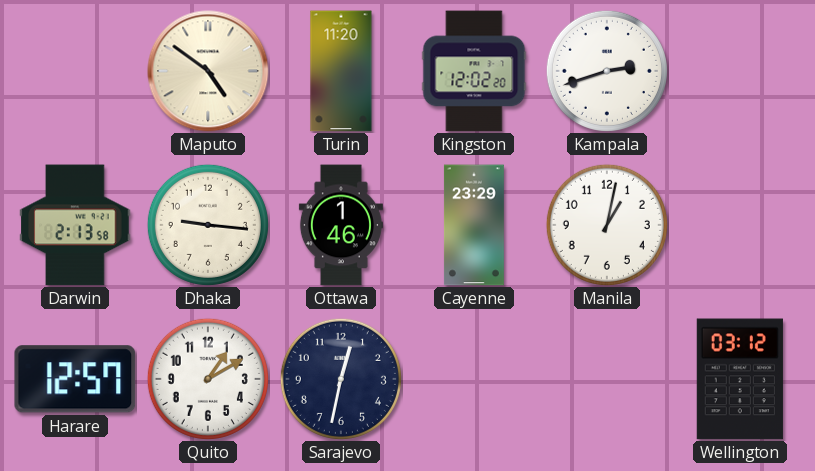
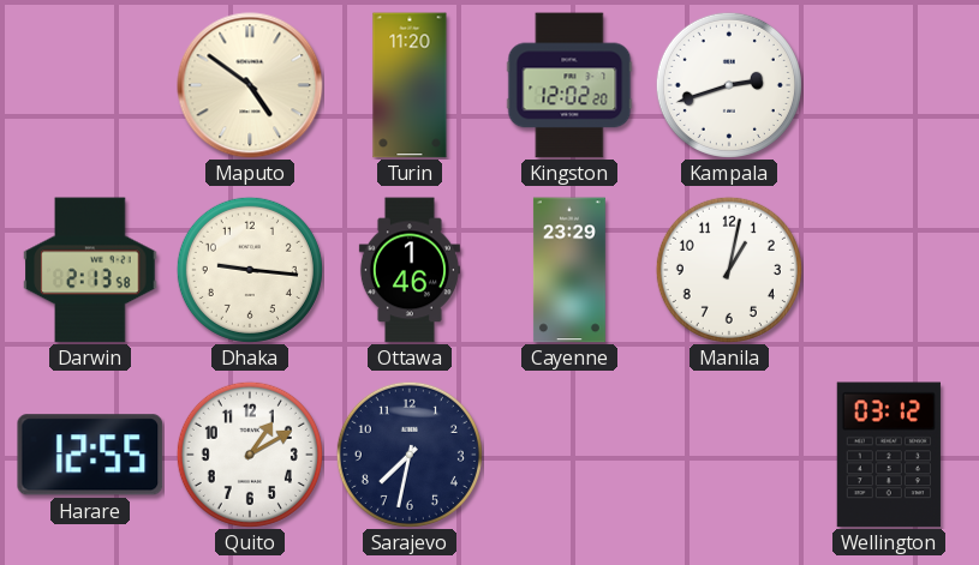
Harare: 12:57 -> 12:55
Sarajevo: 12:32 -> 7:32
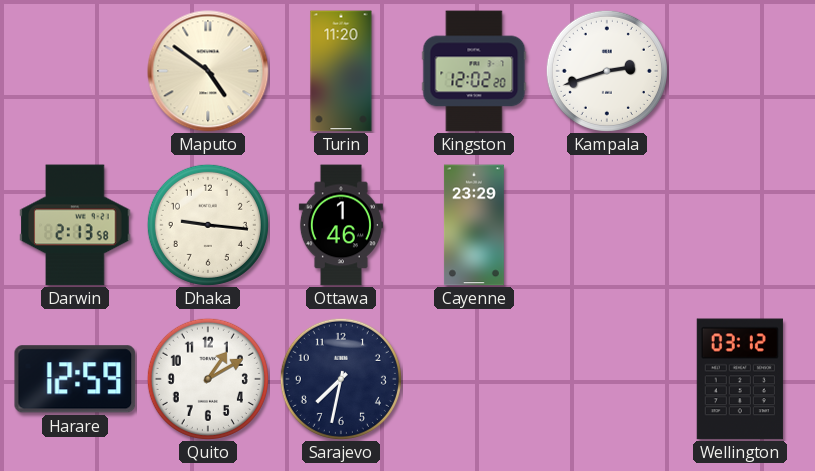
Manila: 1:02 -> none
Harare: 12:55 -> 12:59
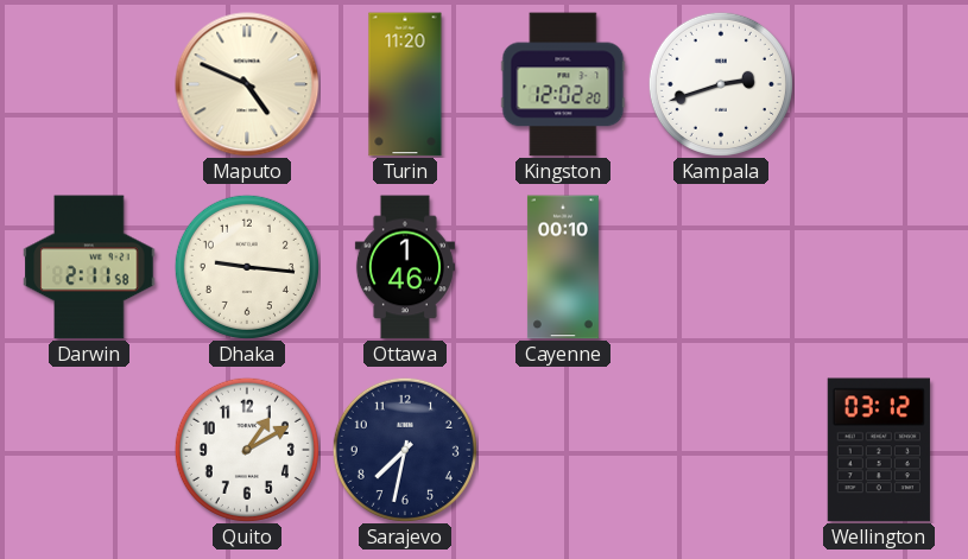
Maputo: 4:51 -> 4:49
Darwin: 2:13 -> 2:11
Cayenne: 23:29 -> 00:10
Harare: 12:59 -> none
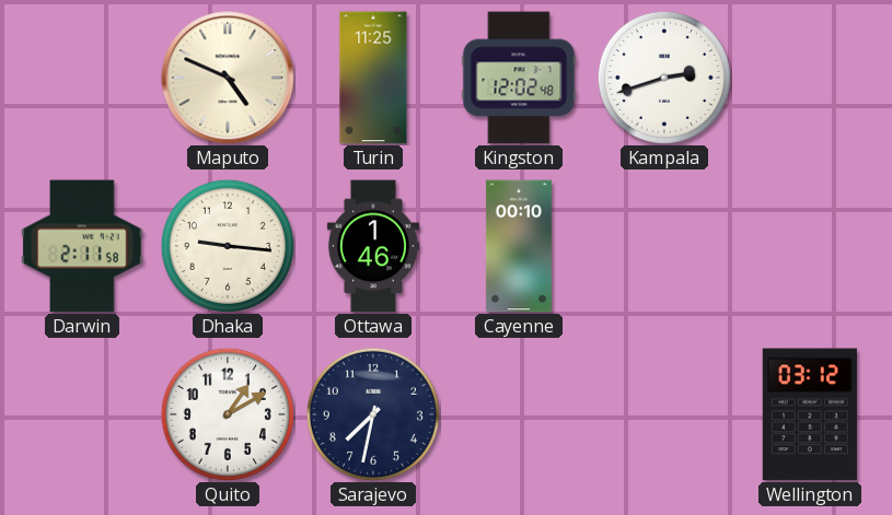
Turin: 11:20 -> 11:25
Kingston: 12:02:20 -> 12:02:48
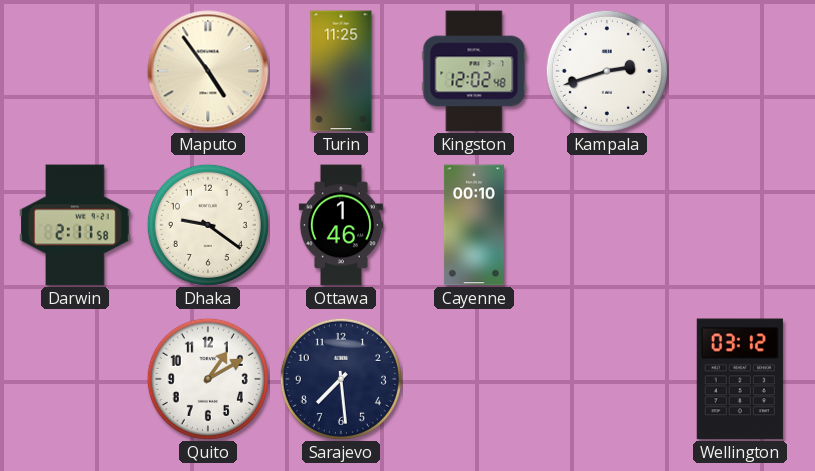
Maputo: 4:49 -> 4:54
Dhaka: 9:16 -> 9:21
Sarajevo: 7:32 -> 7:29
